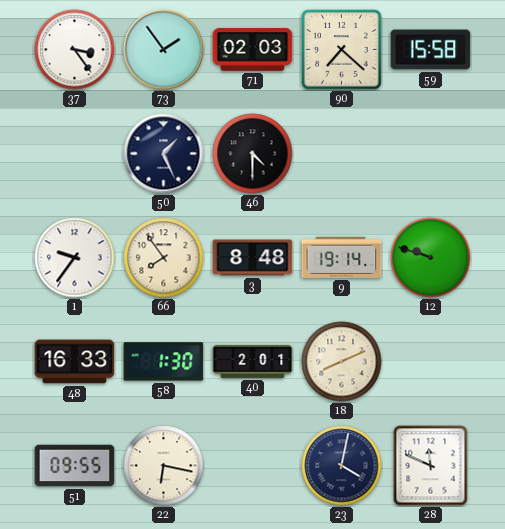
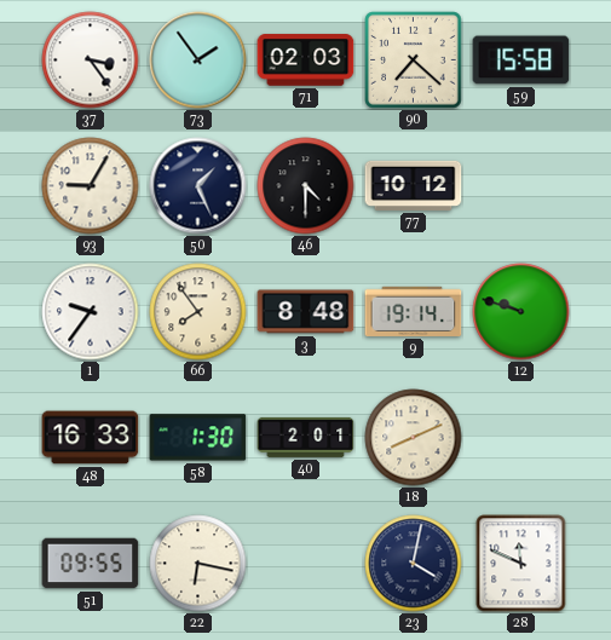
93: none -> 9:05
77: none -> 10:12
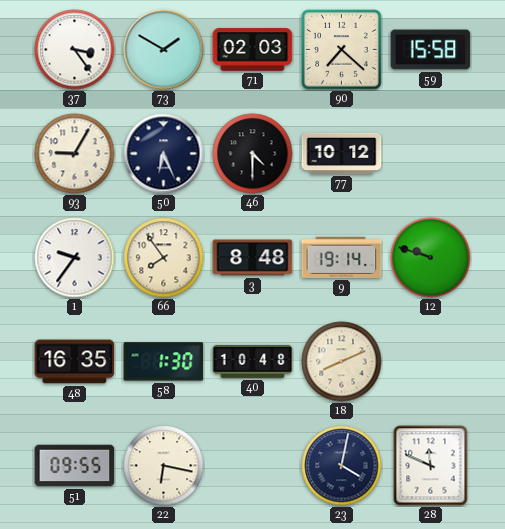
73: 1:54 -> 1:50
50: 1:26 -> 6:26
48: 16:33 -> 16:35
40: 2:01 -> 10:48
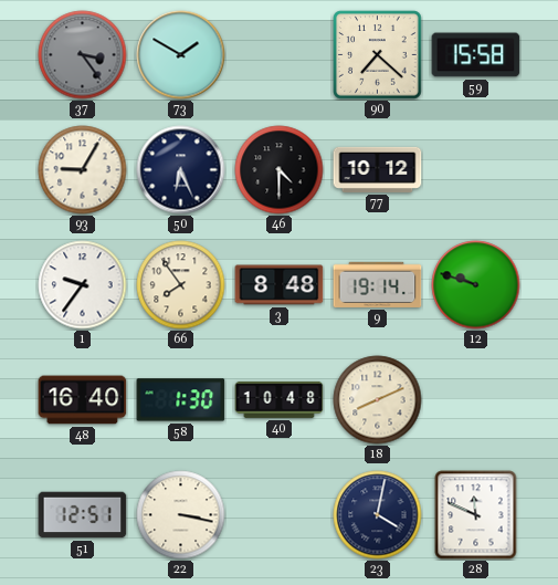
37 dial: white -> grey
71: 02:03 -> none
48: 16:35 -> 16:40
51: 09:55 -> 12:51
22: 6:17 -> 3:17
